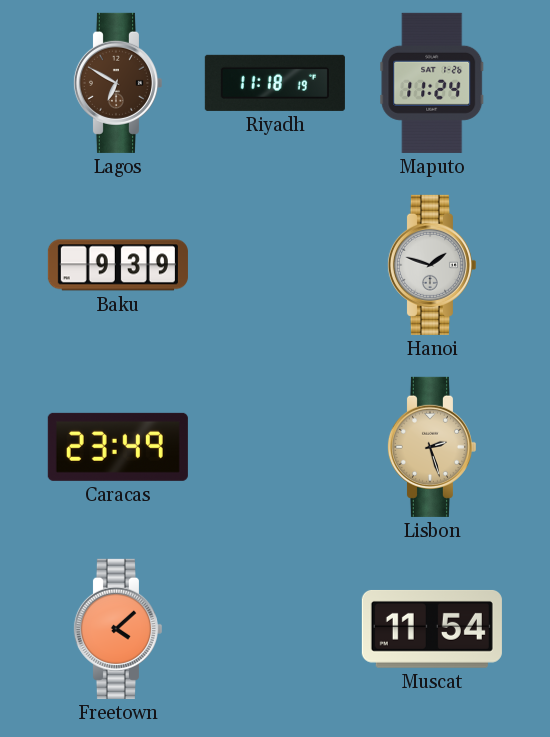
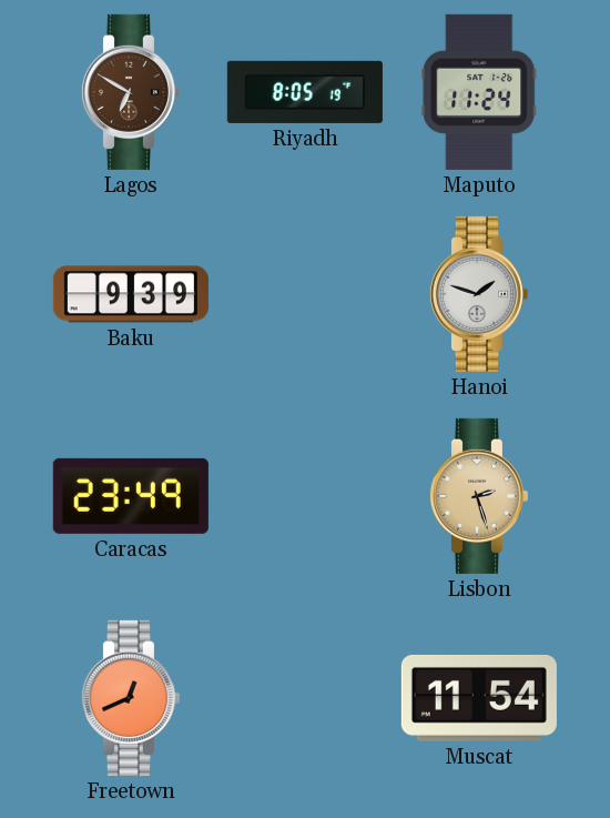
Riyadh: 11:18 -> 8:05
Freetown: 4:08 -> 12:41
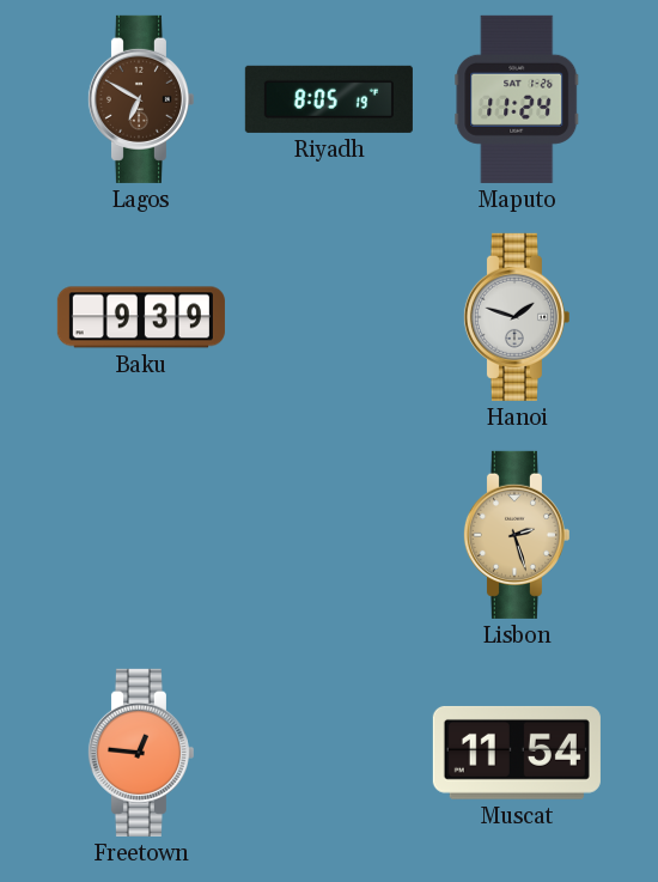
Caracas: 23:49 -> none
Freetown: 12:41 -> 12:46
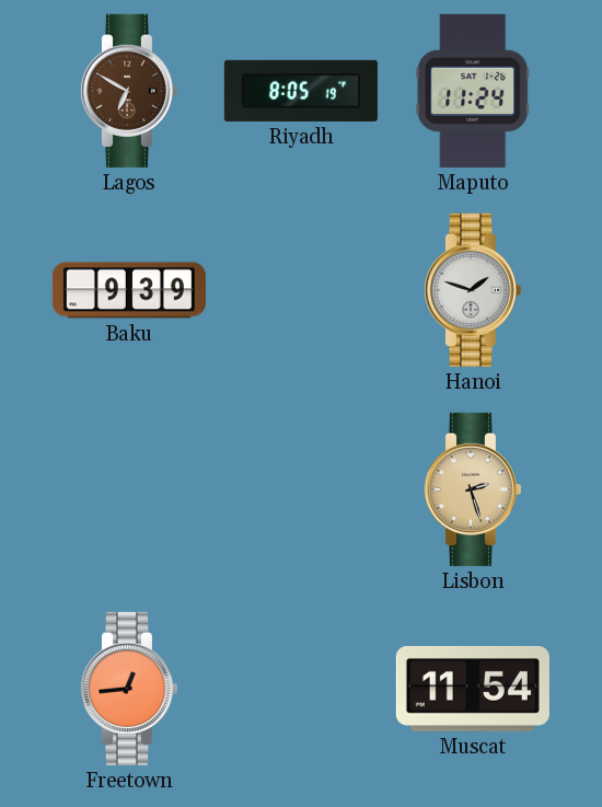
Freetown: 12:46 -> 12:44
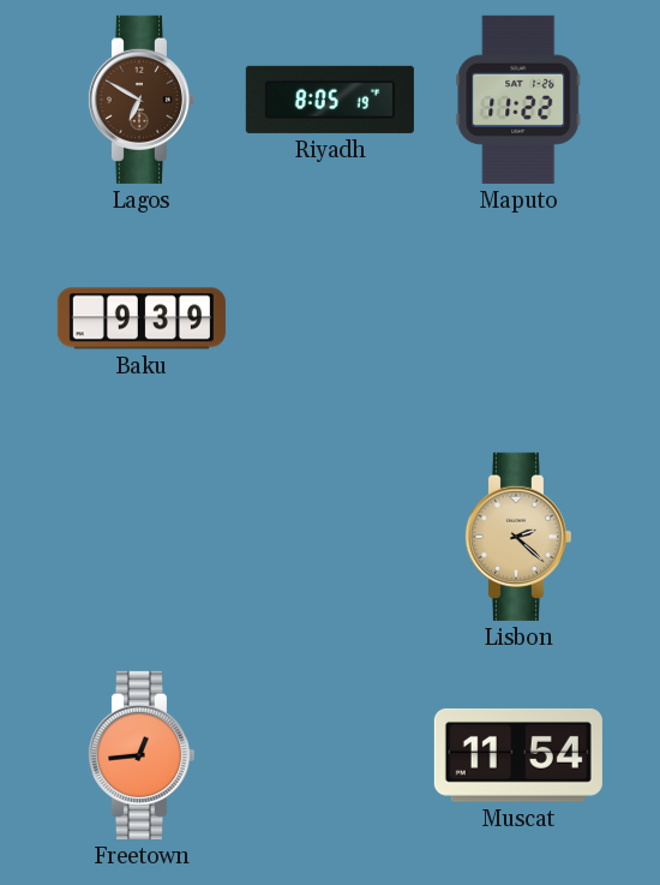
Maputo: 11:24 -> 11:22
Hanoi: 1:48 -> none
Lisbon: 2:27 -> 2:22
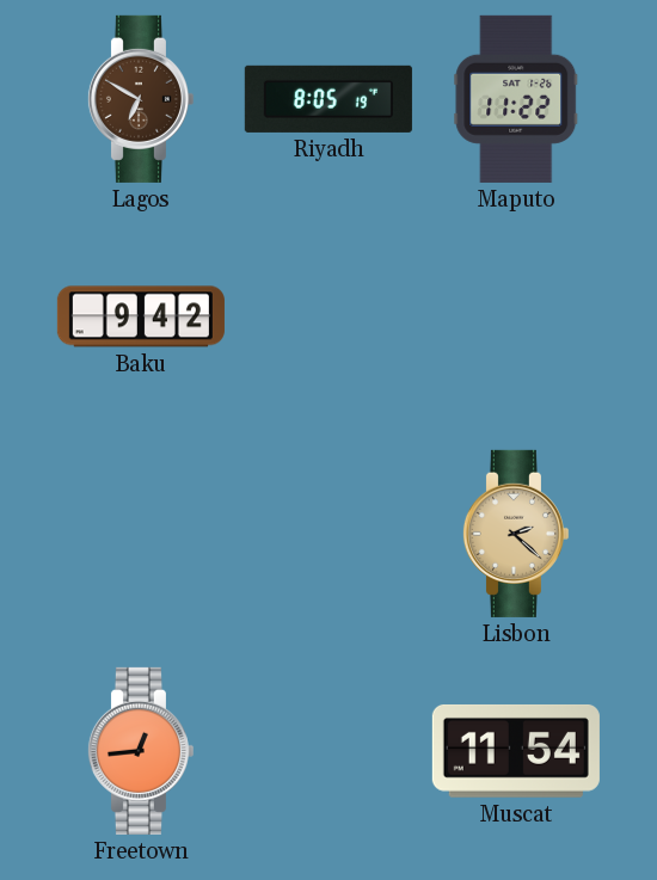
Baku: 9:39 -> 9:42
